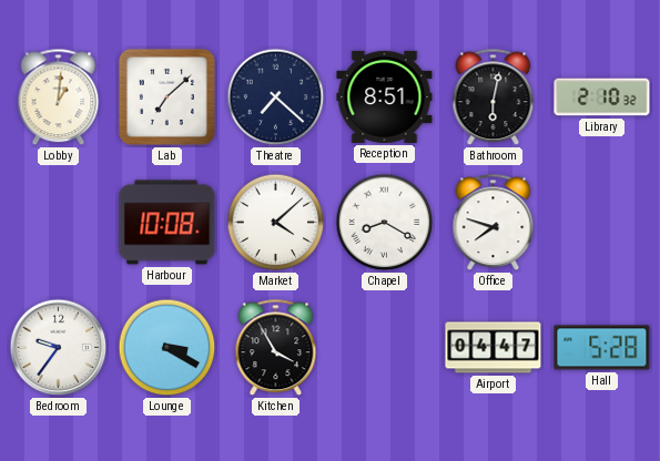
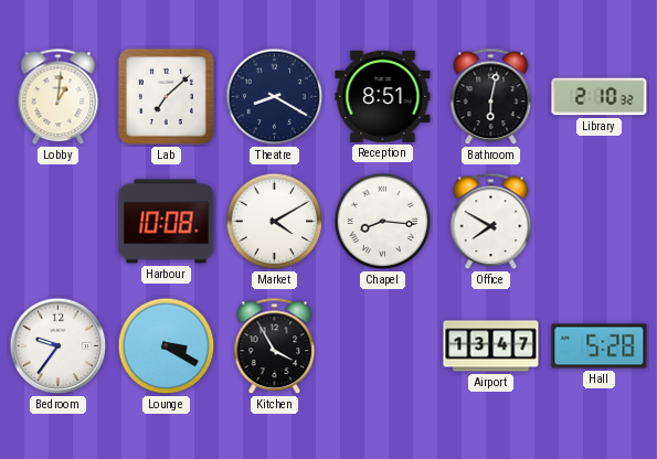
Theatre: 7:22 -> 8:20
Market: 4:08 -> 4:10
Chapel: 8:20 -> 8:16
Office: 7:48 -> 7:50
Airport: 04:47 -> 13:47
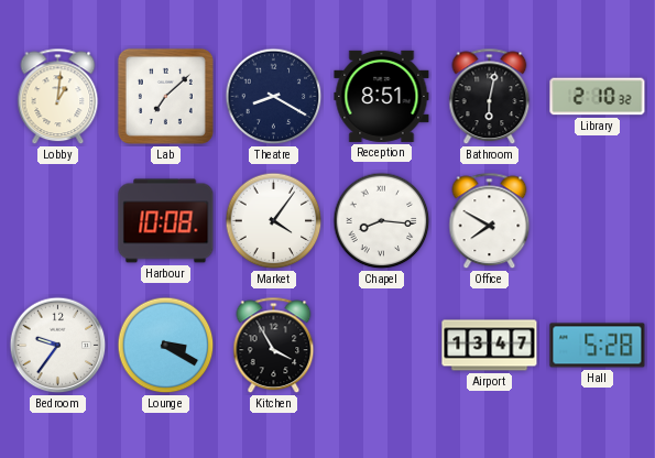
Market: 4:10 -> 4:06
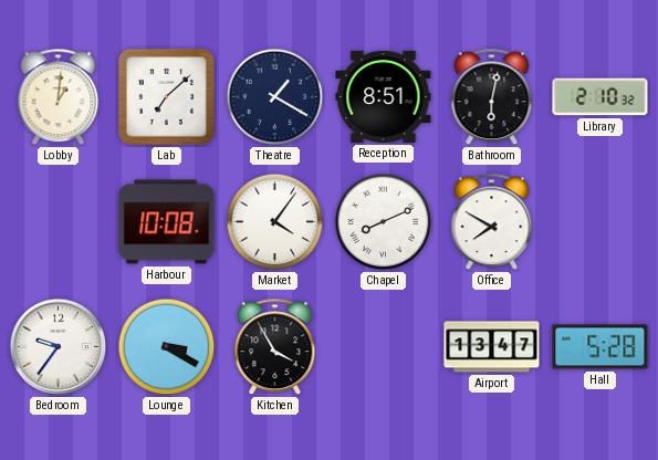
Theatre: 8:20 -> 1:20
Chapel: 8:16 -> 8:11
